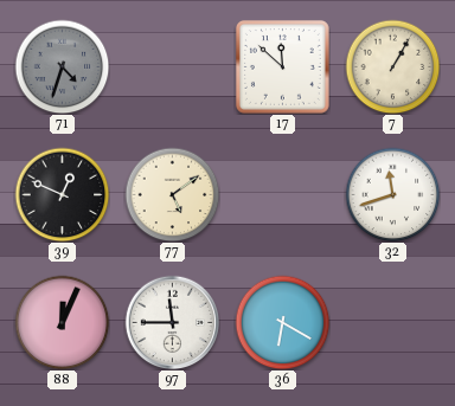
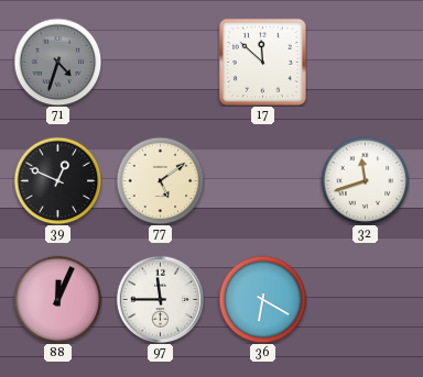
7: 1:05 -> none
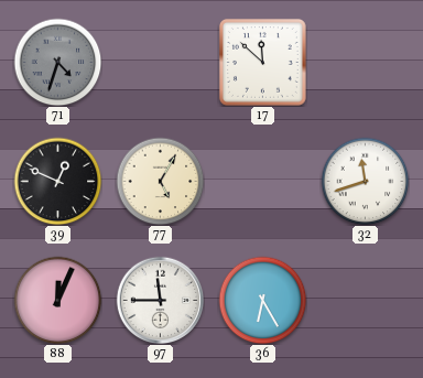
77: 5:09 -> 5:05
36: 6:20 -> 6:25
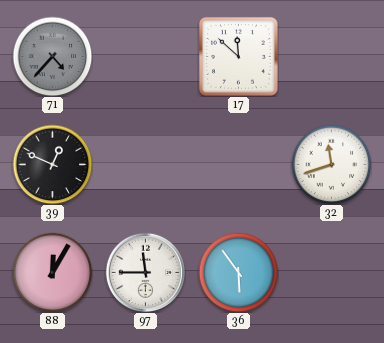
71: 4:33 -> 4:37
77: 5:05 -> none
88: 12:04 -> 12:05
36: 6:25 -> 5:54
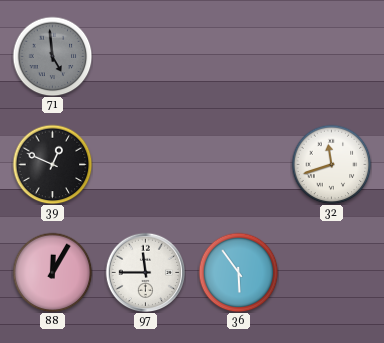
71: 4:37 -> 4:59
17: 11:52 -> none
